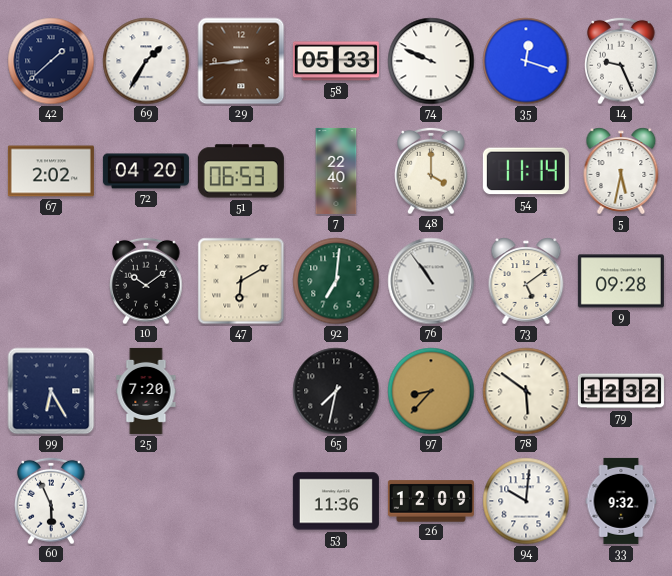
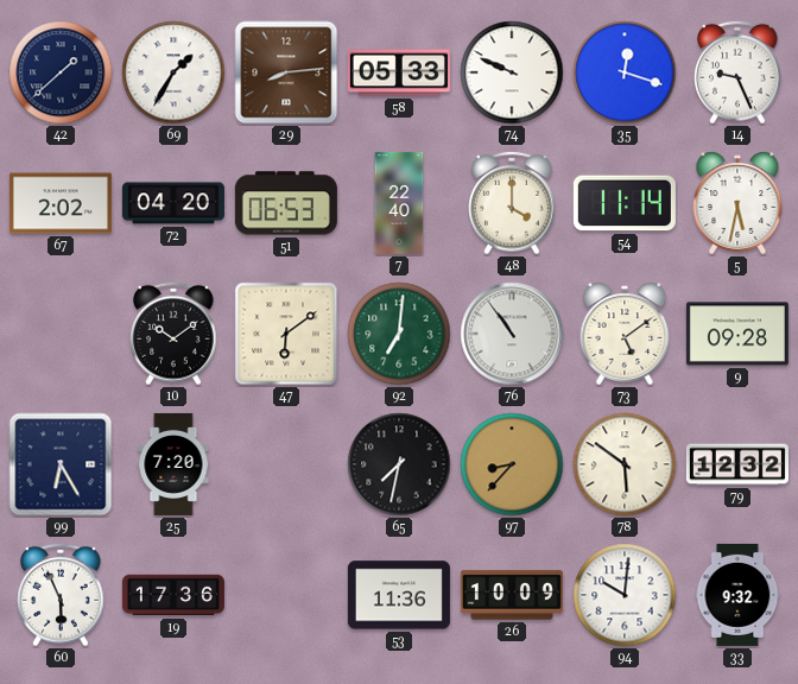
29: 8:44 -> 8:14
47: 6:10 -> 6:09
19: none -> 17:36
26: 12:09 -> 10:09
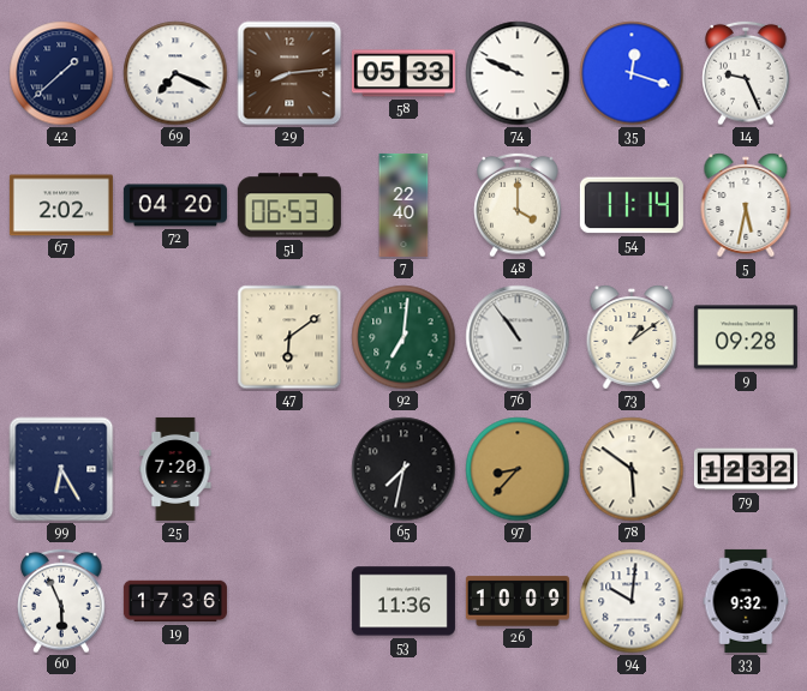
69: 1:35 -> 7:19
10: 10:09 -> none
73: 5:09 -> 1:09
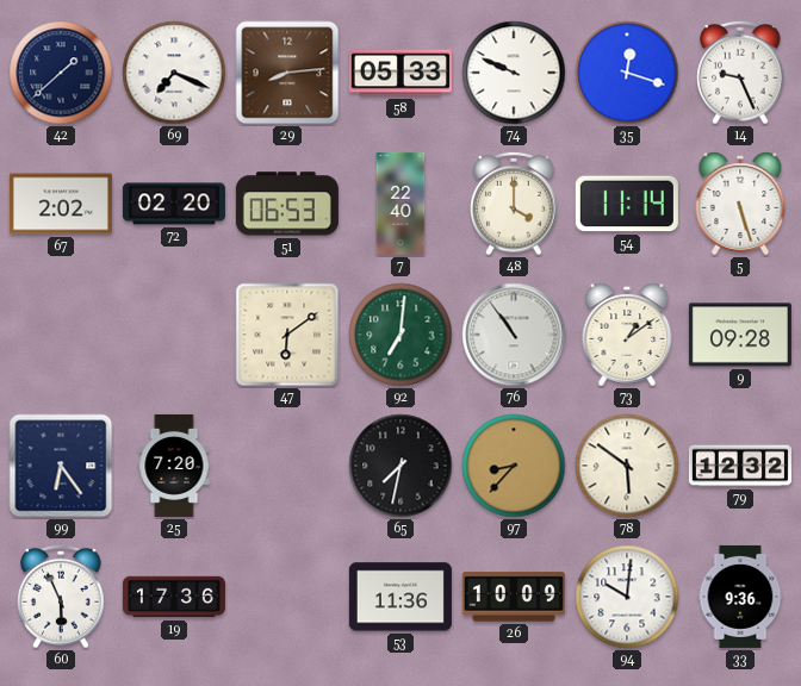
72: 04:20 -> 02:20
5: 5:32 -> 5:27
99: 6:25 -> 6:24
33: 9:32 -> 9:36
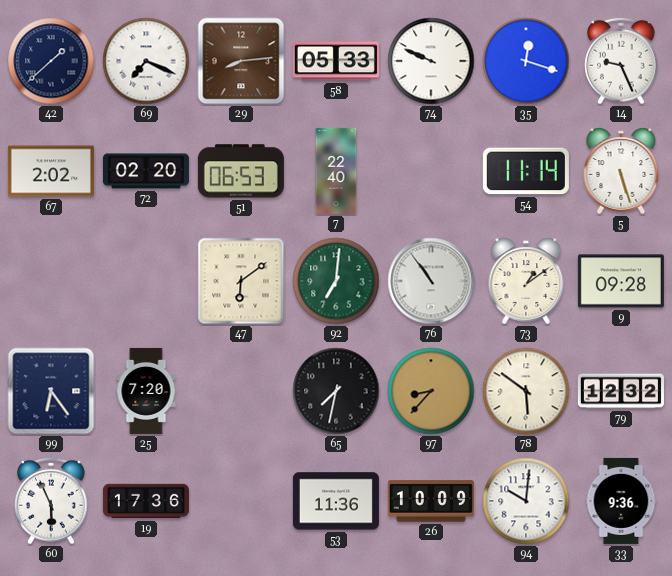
48: 4:00 -> none
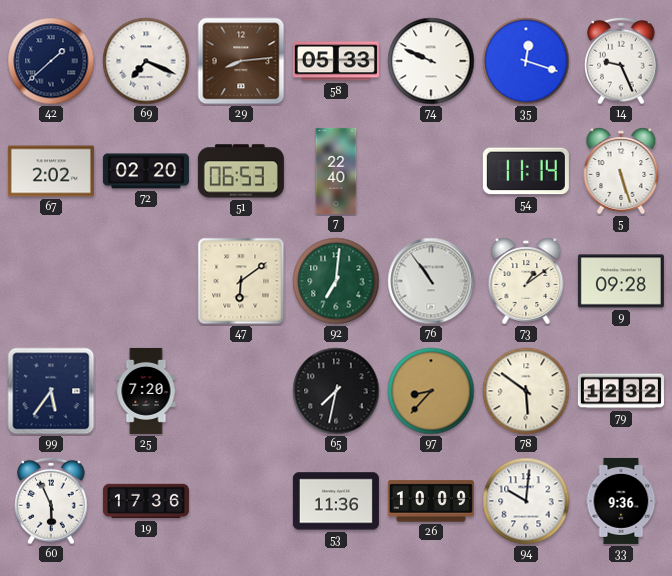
99: 6:24 -> 5:36
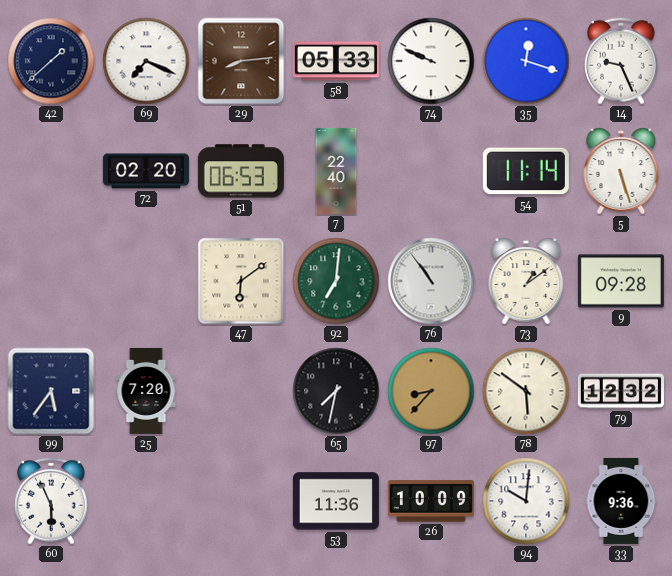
67: 2:02 -> none
19: 17:36 -> none
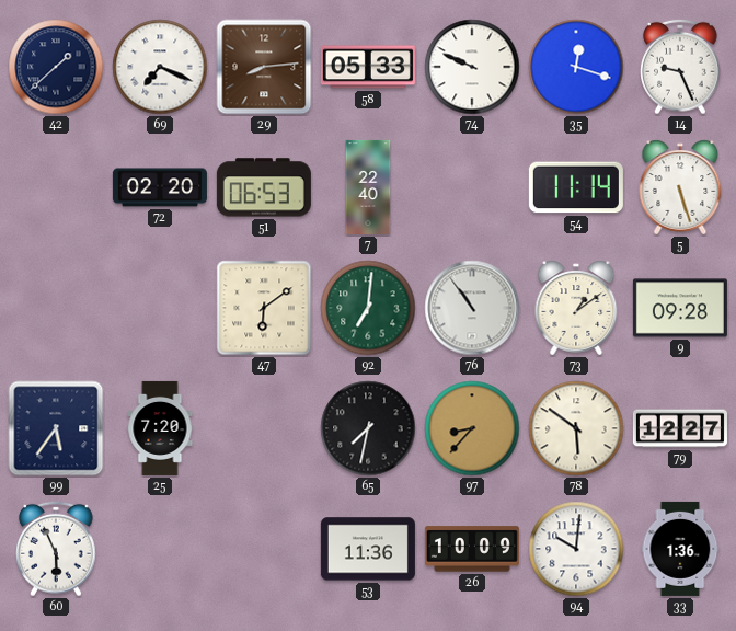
79: 12:32 -> 12:27
33: 9:36 -> 1:36
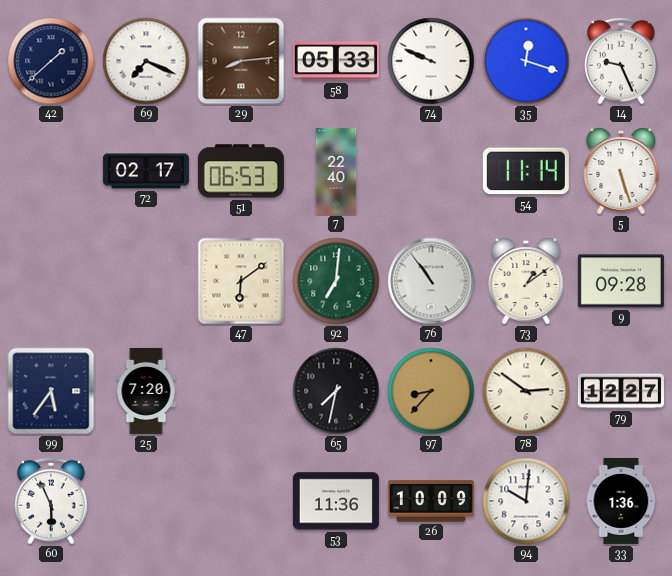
72: 02:20 -> 02:17
78: 5:51 -> 2:51
